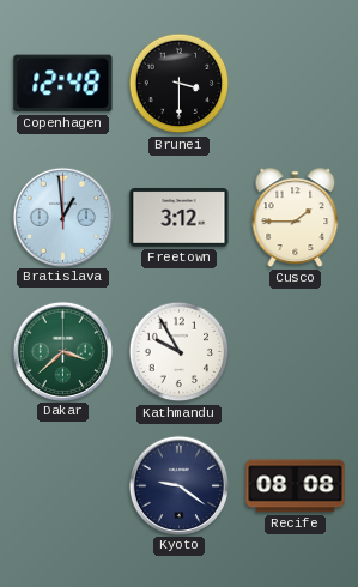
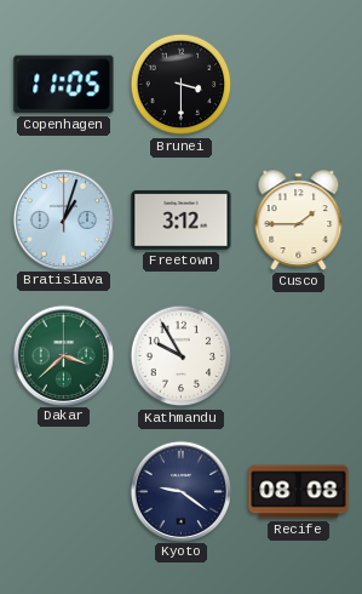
Copenhagen: 12:48 -> 11:05
Bratislava: 12:59 -> 1:03
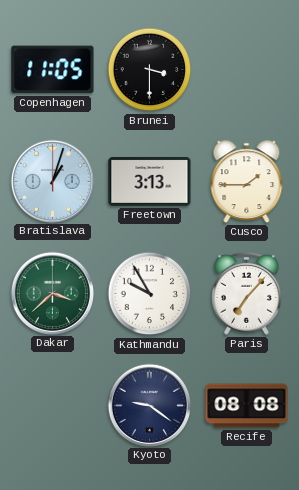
Freetown: 3:12 -> 3:13
Paris: none -> 7:07
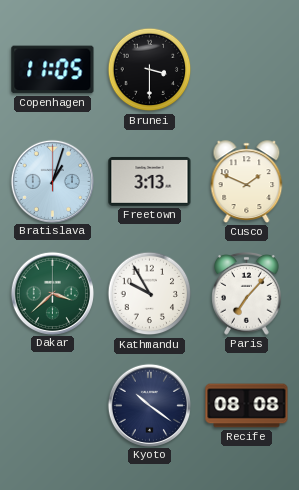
Cusco: 1:45 -> 1:49
Kyoto: 9:21 -> 10:21
